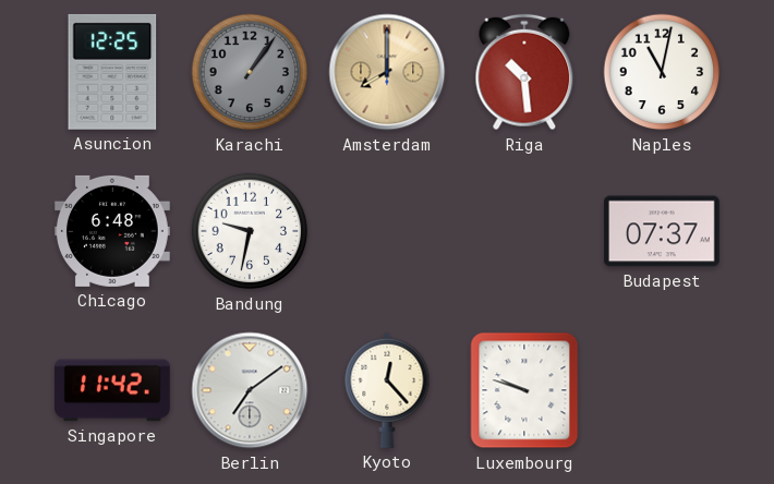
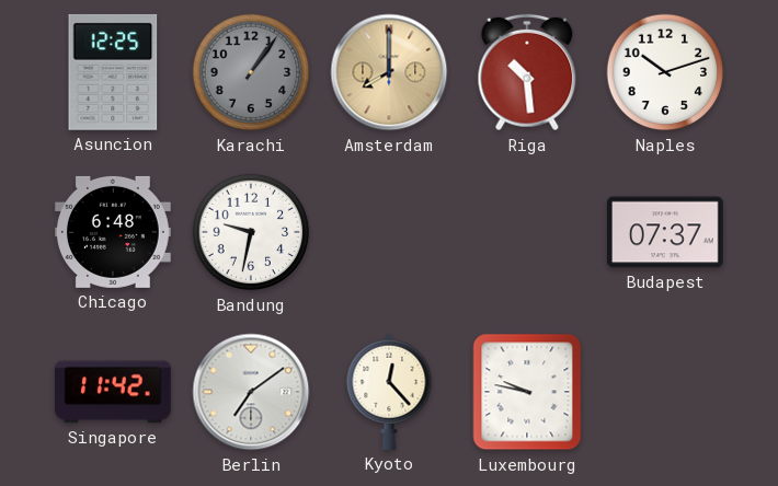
Naples: 11:02 -> 10:12
Luxembourg: 9:48 -> 9:47
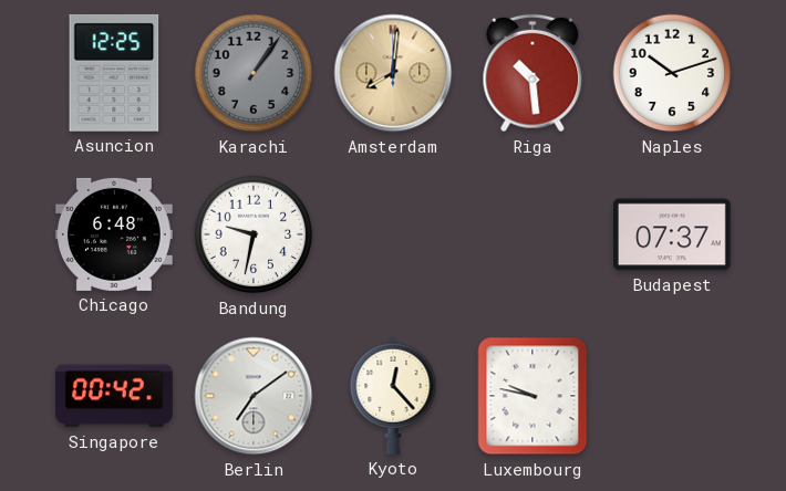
Amsterdam: 8:00 -> 8:01
Singapore: 11:42 -> 00:42
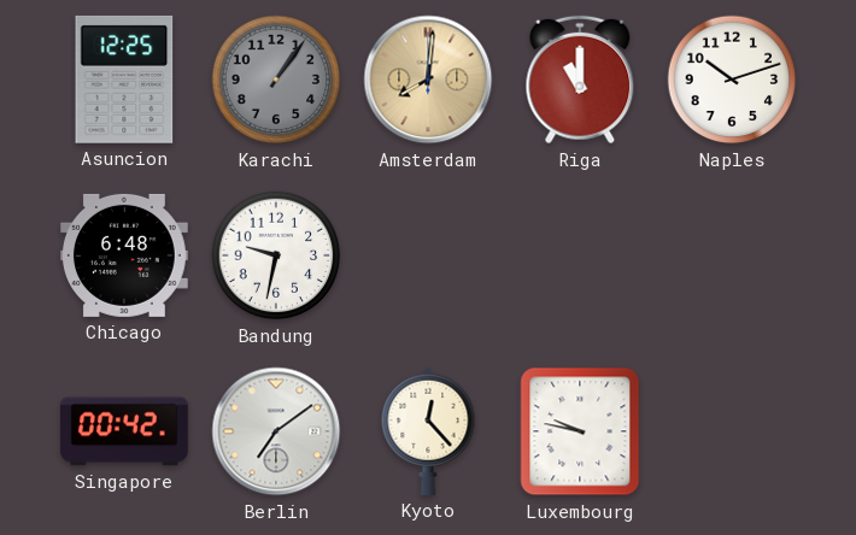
Riga: 10:29 -> 11:00
Budapest: 07:37 -> none
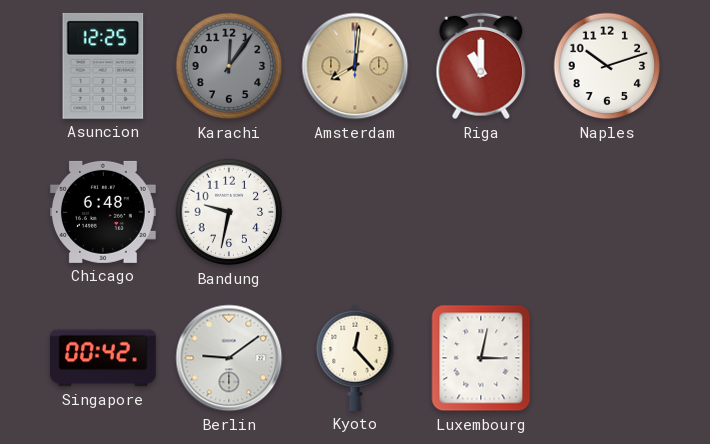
Karachi: 1:06 -> 12:06
Berlin: 7:09 -> 9:09
Luxembourg: 9:47 -> 3:02
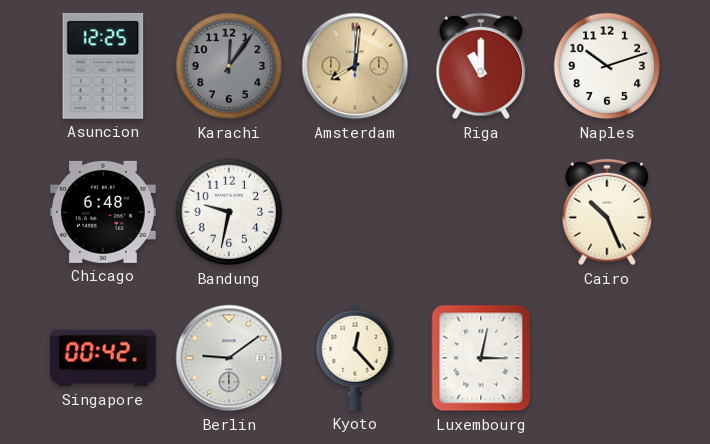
Cairo: none -> 10:26
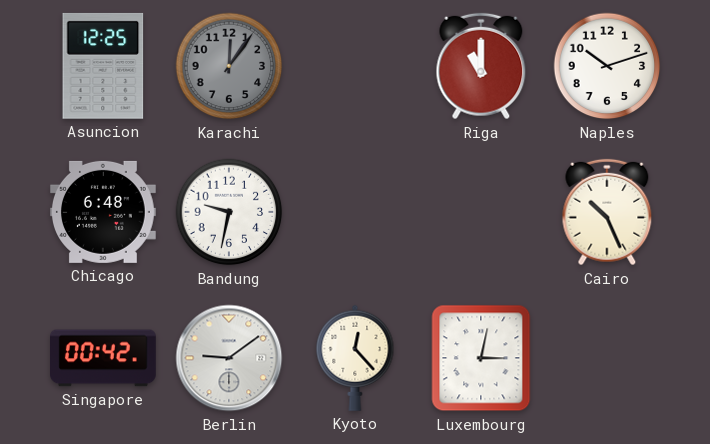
Amsterdam: 8:01 -> none
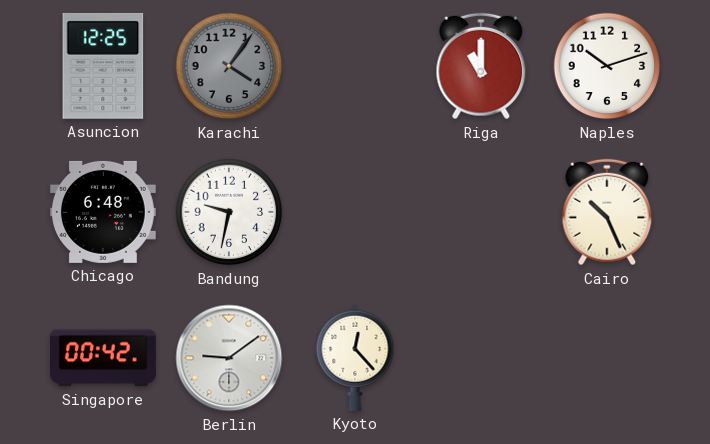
Karachi: 12:06 -> 4:06
Luxembourg: 3:02 -> none
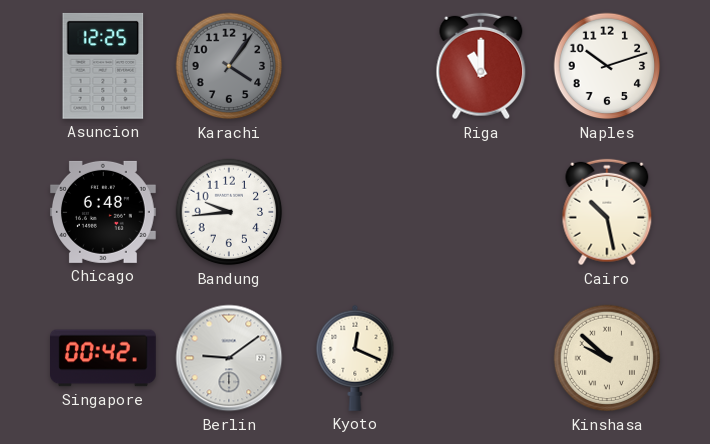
Bandung: 9:32 -> 9:44
Cairo: 10:26 -> 10:28
Kyoto: 12:23 -> 12:19
Kinshasa: none -> 9:52
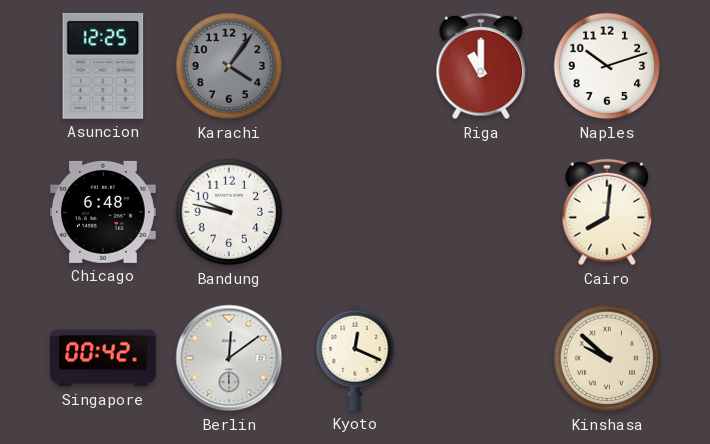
Bandung: 9:44 -> 9:47
Cairo: 10:28 -> 8:01
Berlin: 9:09 -> 12:09
